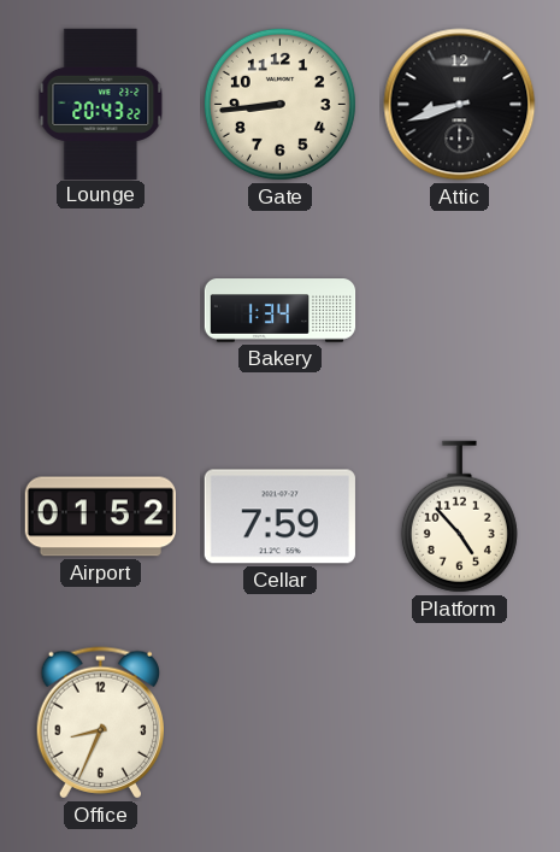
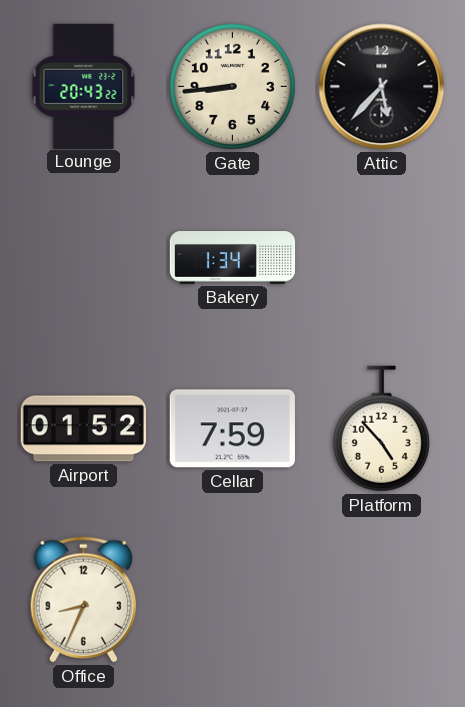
Attic: 8:42 -> 5:37
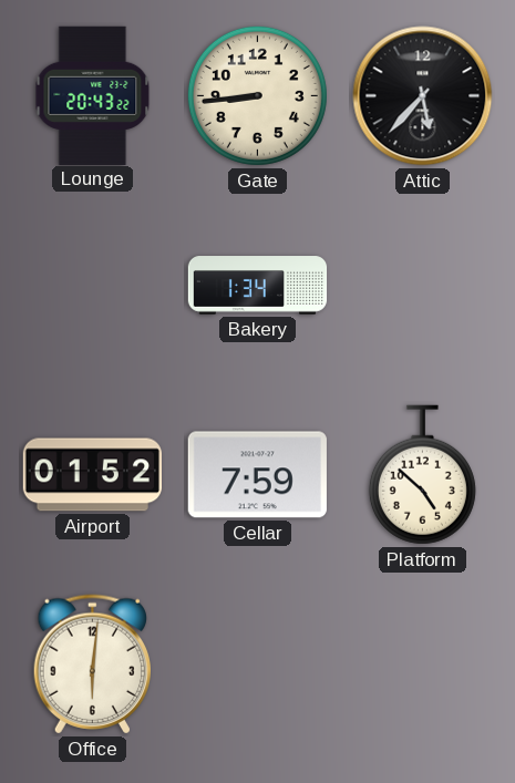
Platform: 4:53 -> 4:52
Office: 8:34 -> 6:01
